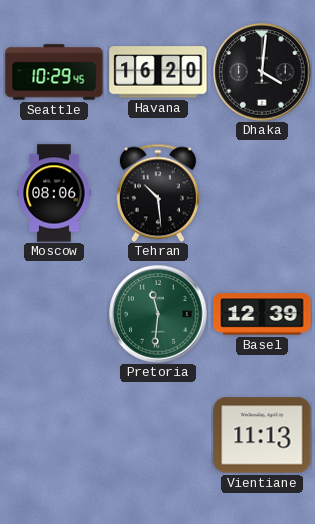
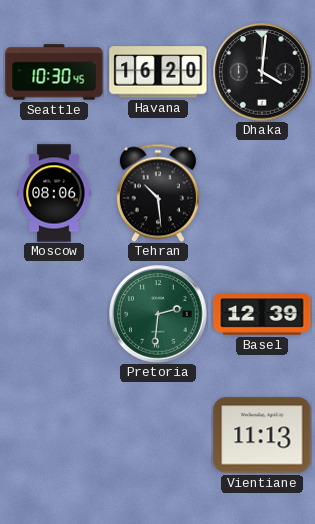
Seattle: 10:29 -> 10:30
Pretoria: 11:31 -> 2:31
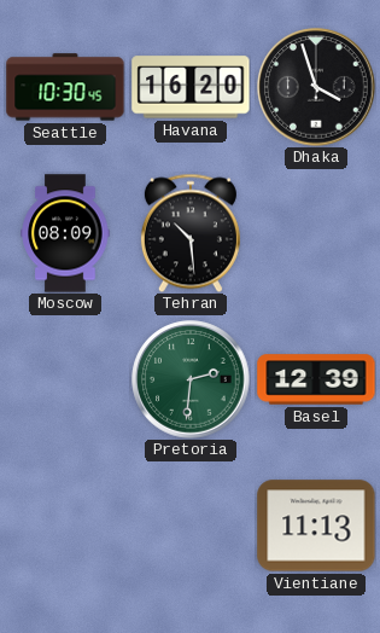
Dhaka: 4:01 -> 3:57
Moscow: 08:06 -> 08:09
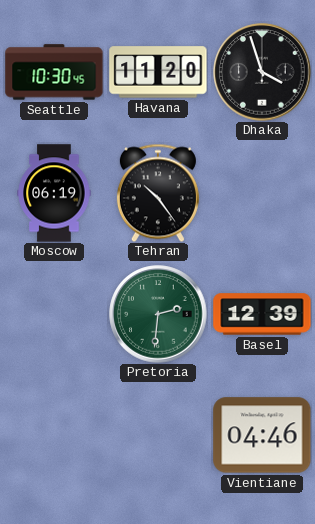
Havana: 16:20 -> 11:20
Moscow: 08:09 -> 06:19
Tehran: 10:29 -> 10:24
Vientiane: 11:13 -> 04:46
